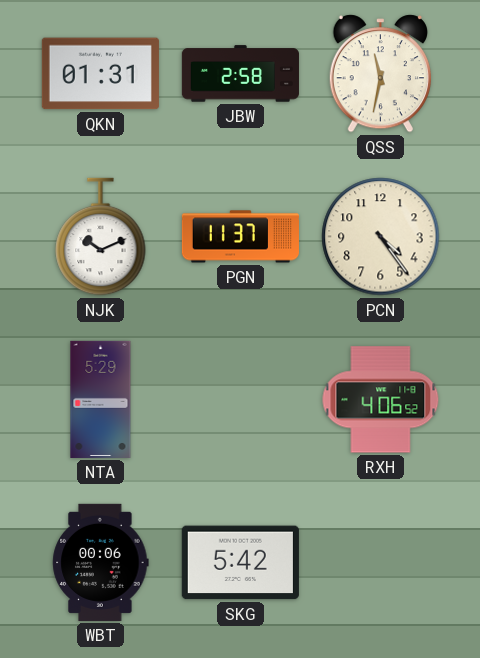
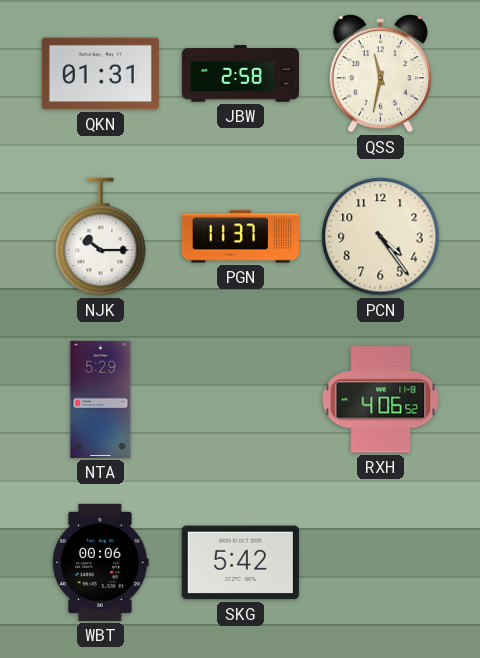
NJK: 10:11 -> 10:15
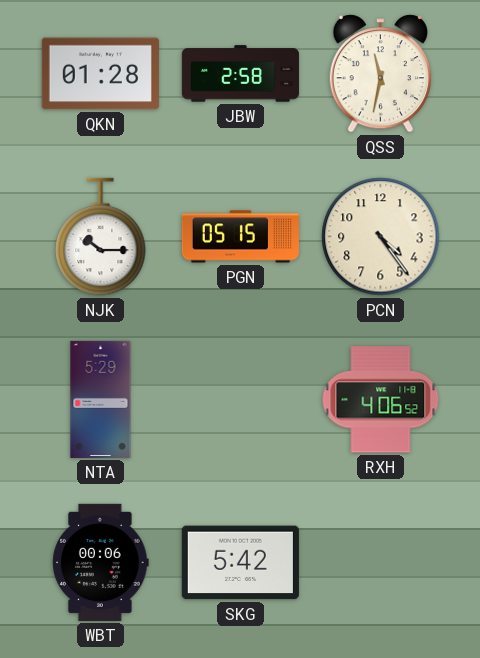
QKN: 01:31 -> 01:28
PGN: 11:37 -> 05:15
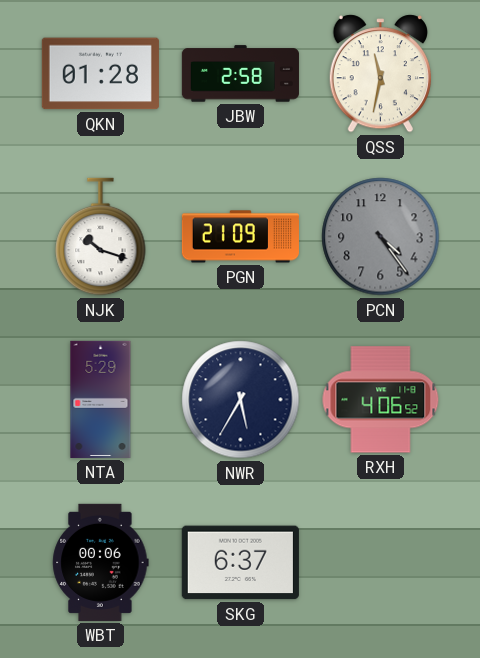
NJK: 10:15 -> 10:18
PGN: 05:15 -> 21:09
PCN dial: cream -> grey
NWR: none -> 5:35
SKG: 5:42 -> 6:37
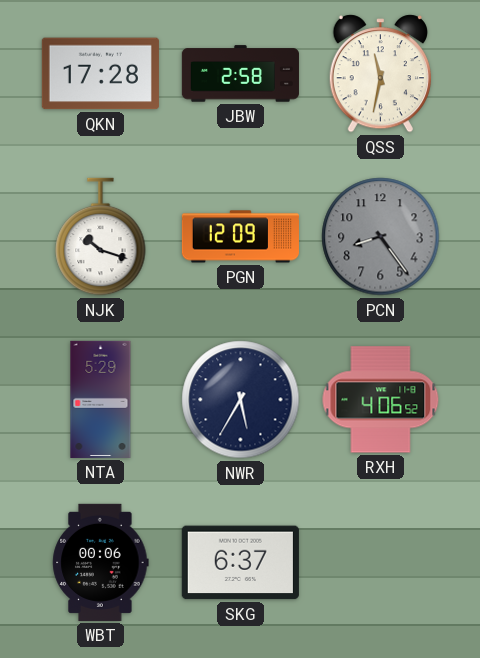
QKN: 01:28 -> 17:28
PGN: 21:09 -> 12:09
PCN: 4:24 -> 8:24
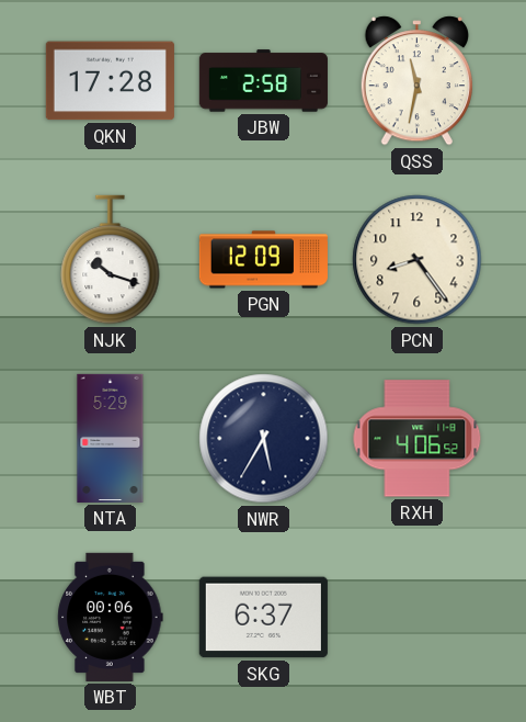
PCN dial: grey -> cream
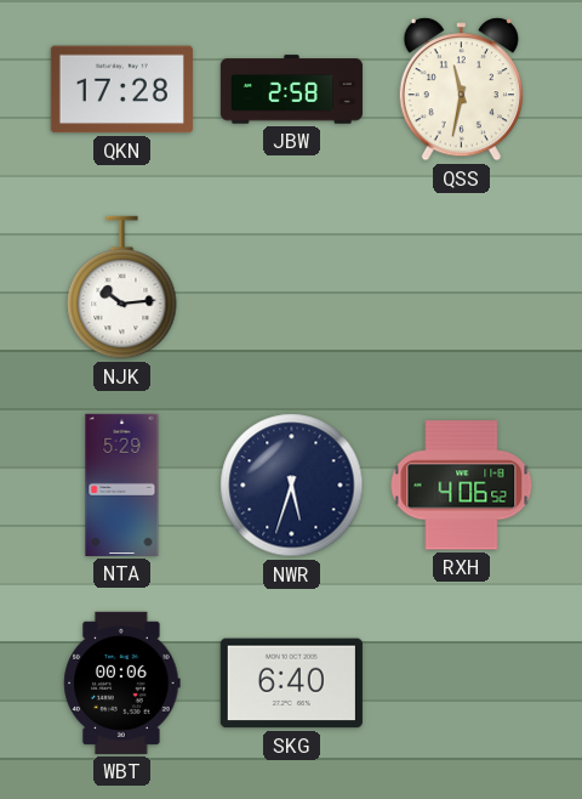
NJK: 10:18 -> 10:14
PGN: 12:09 -> none
PCN: 8:24 -> none
NWR: 5:35 -> 5:33
SKG: 6:37 -> 6:40
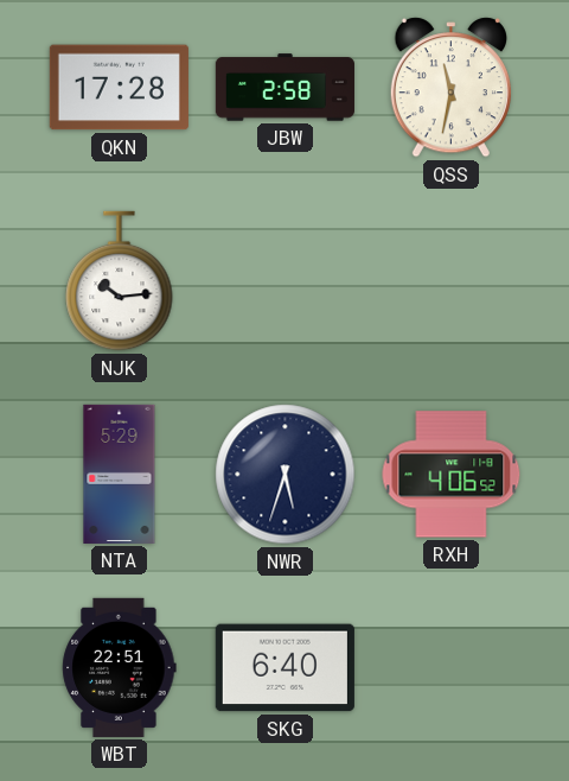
WBT: 00:06 -> 22:51
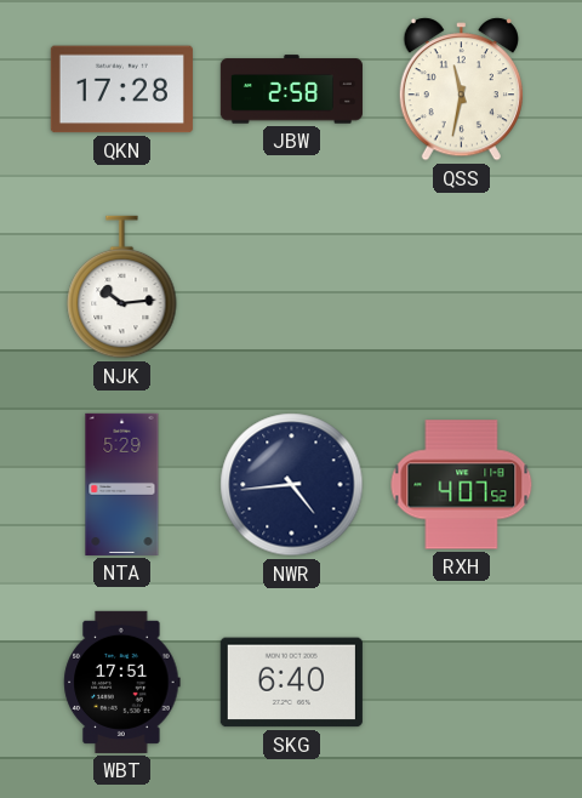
NWR: 5:33 -> 4:44
RXH: 4:06 -> 4:07
WBT: 22:51 -> 17:51
